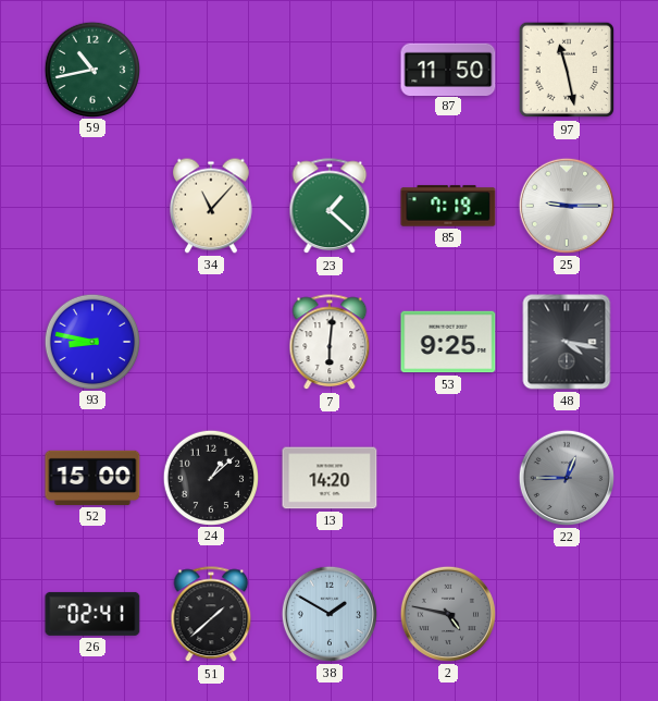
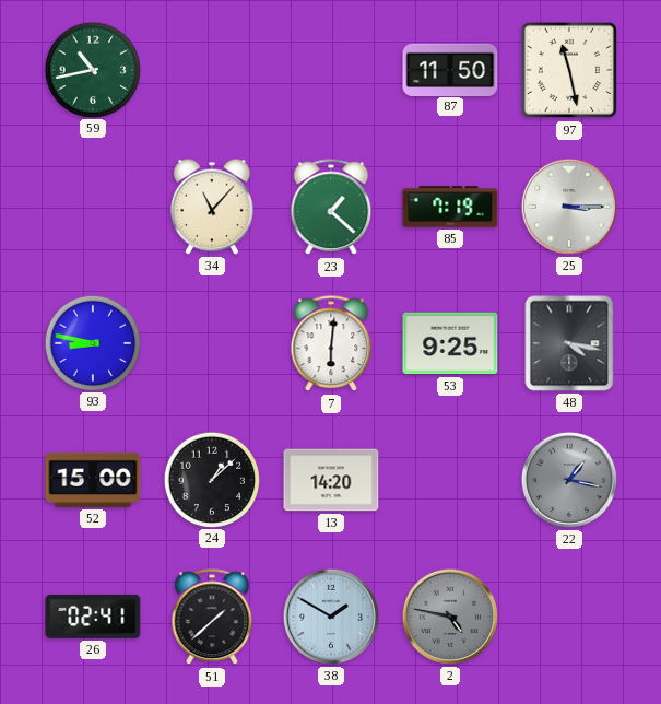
25: 9:15 -> 3:15
22: 12:45 -> 1:17
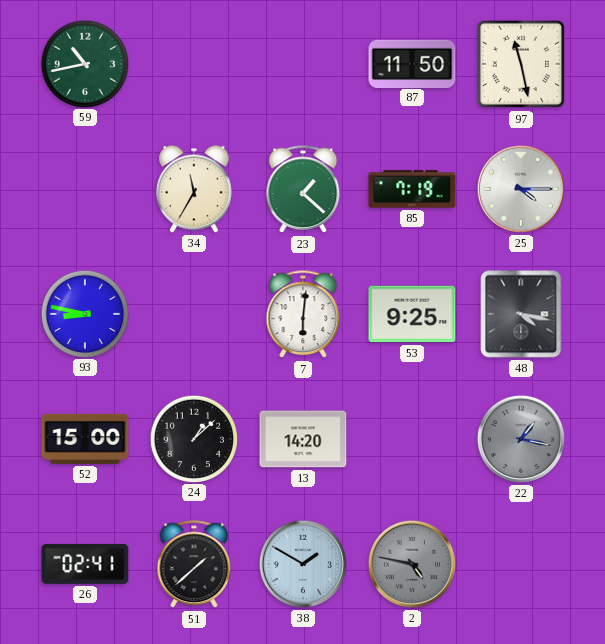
34: 11:07 -> 11:35
25: 3:15 -> 4:15
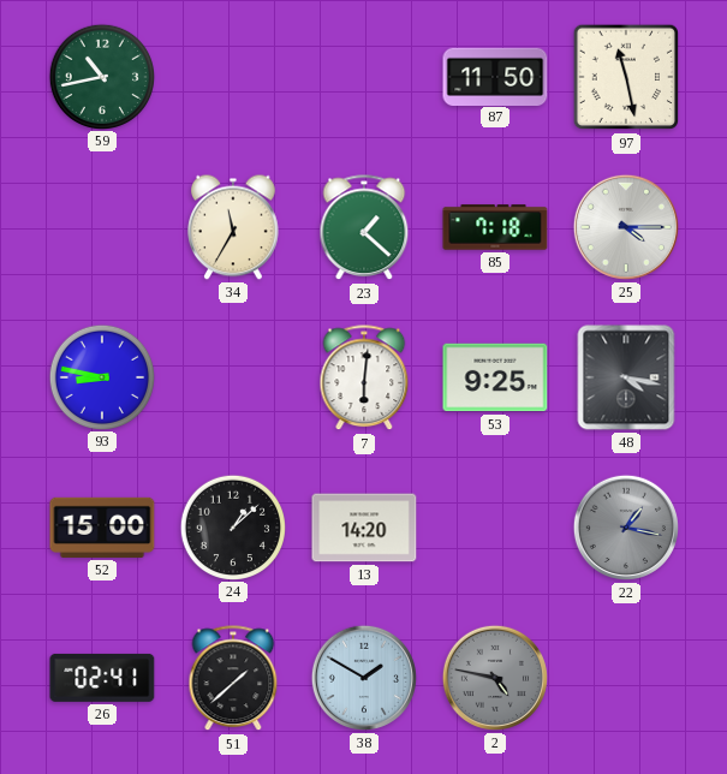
85: 7:19 -> 7:18
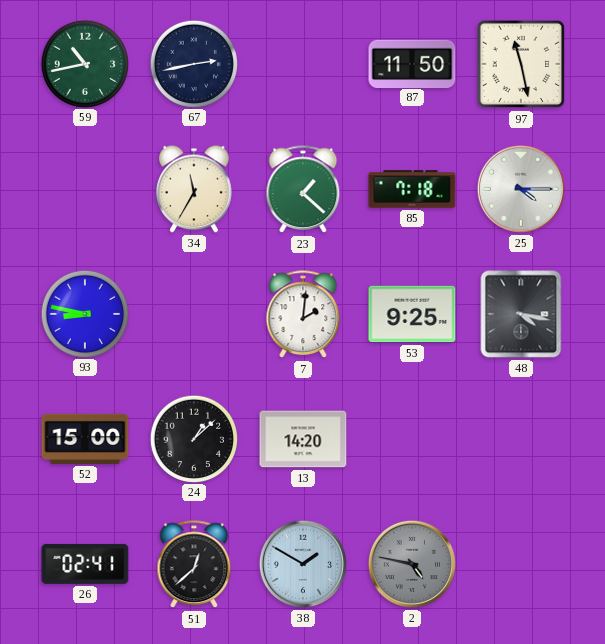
67: none -> 2:43
7: 6:01 -> 2:01
22: 1:17 -> none
51: 1:38 -> 12:38
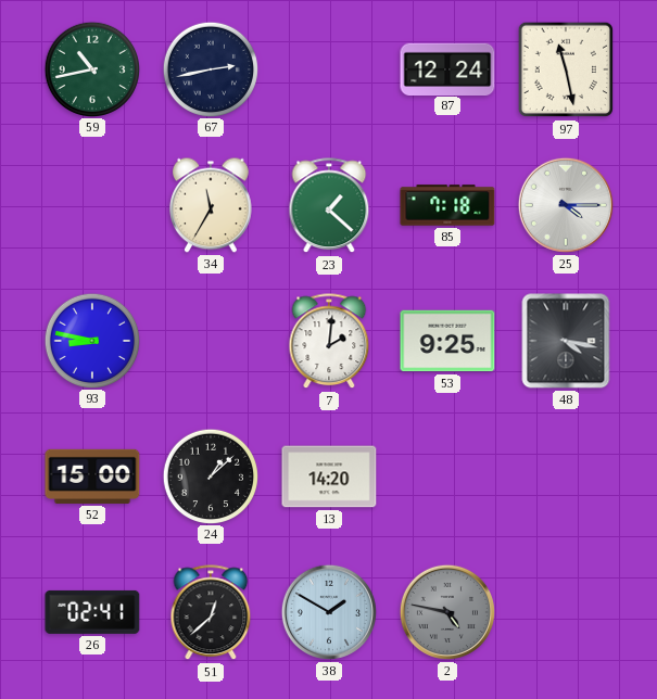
87: 11:50 -> 12:24
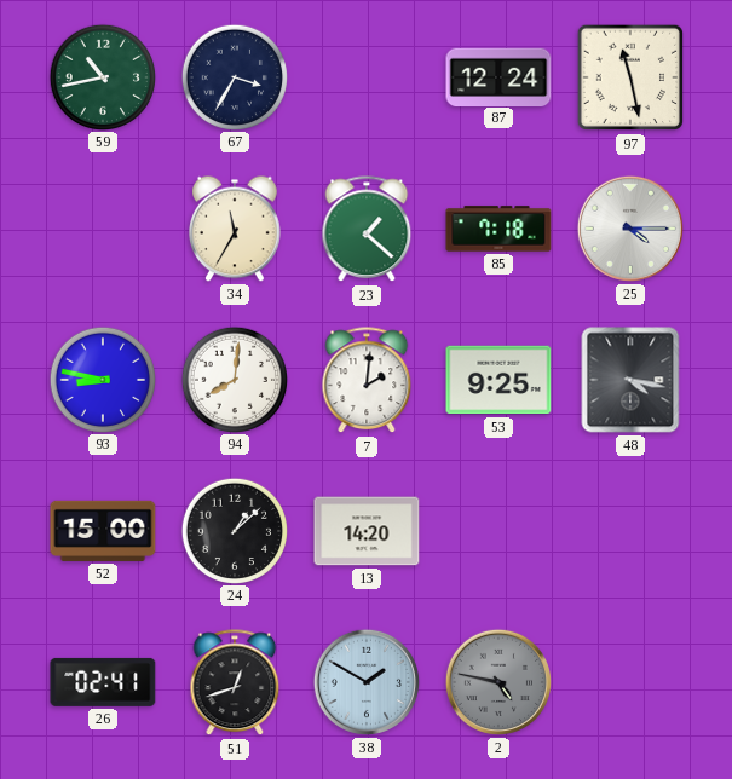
67: 2:43 -> 3:35
94: none -> 8:01
51: 12:38 -> 12:42
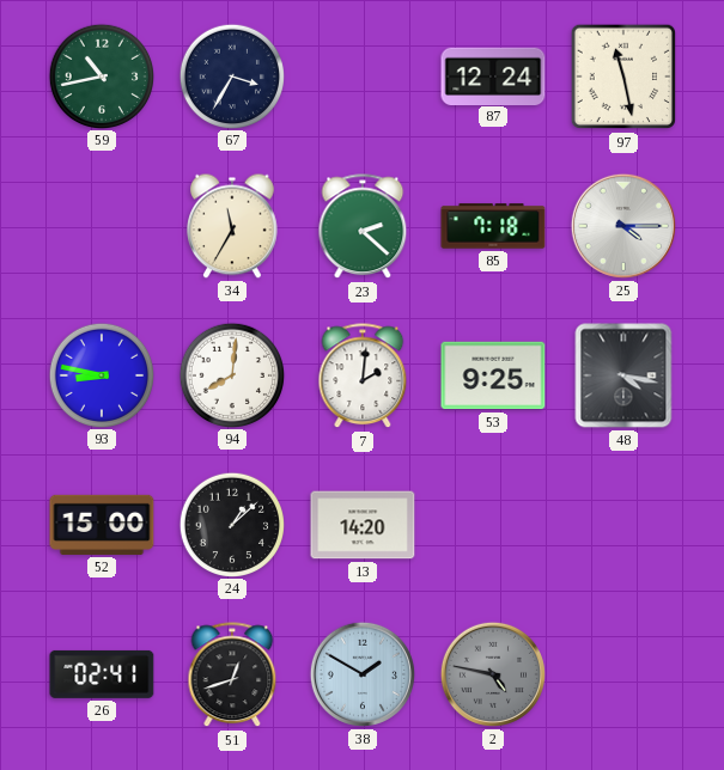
23: 1:22 -> 2:22
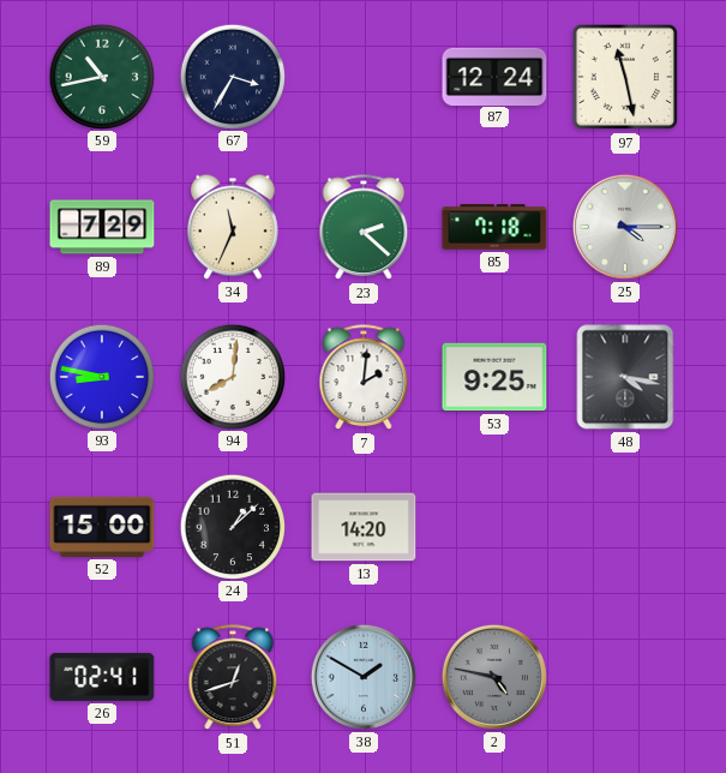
89: none -> 7:29
34: 11:35 -> 11:34
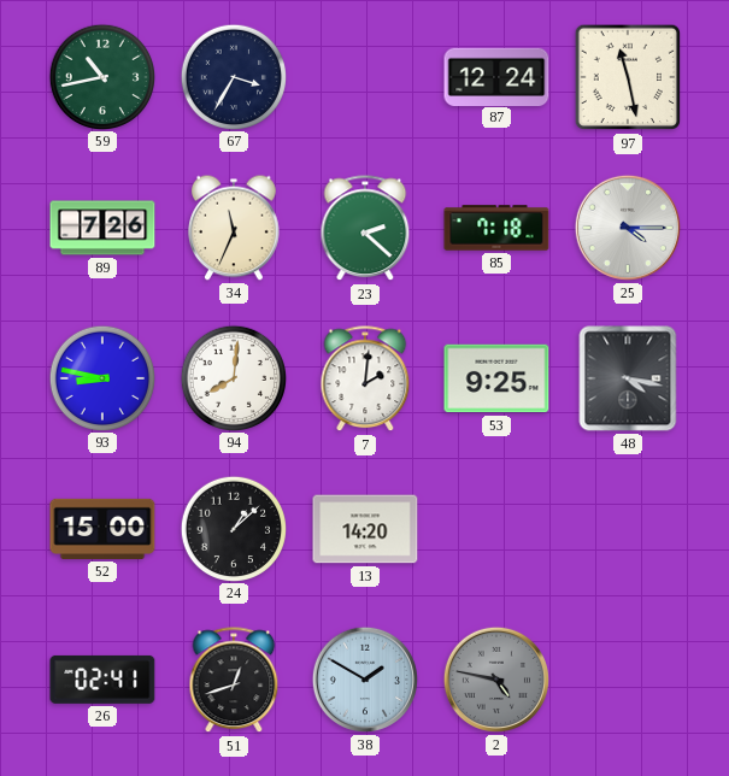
89: 7:29 -> 7:26
